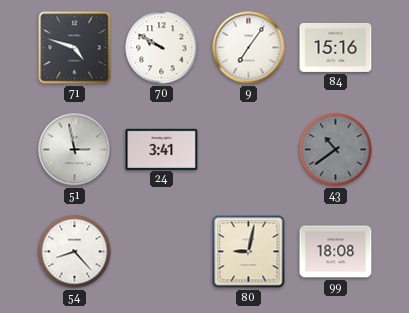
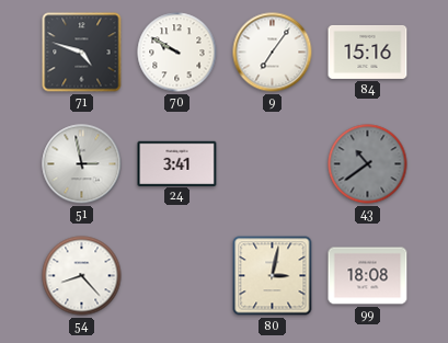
80: 9:02 -> 3:02
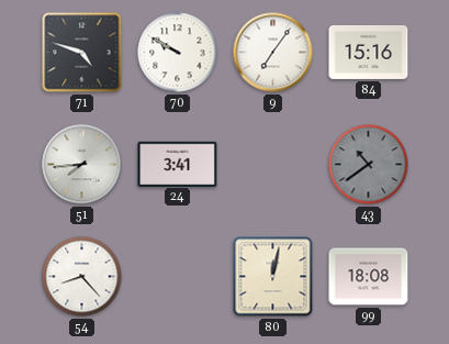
51: 2:58 -> 7:44
80: 3:02 -> 12:02
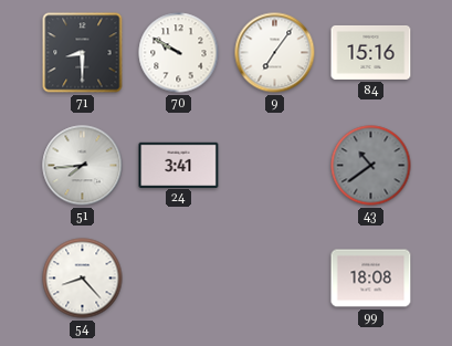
71: 4:48 -> 8:30
80: 12:02 -> none
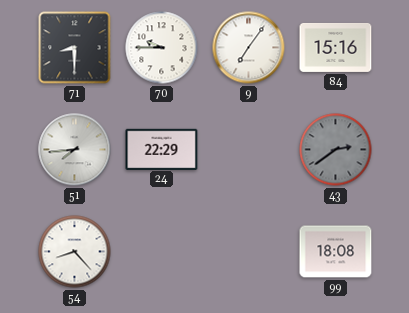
70: 9:50 -> 9:45
24: 3:41 -> 22:29
43: 10:39 -> 2:39
